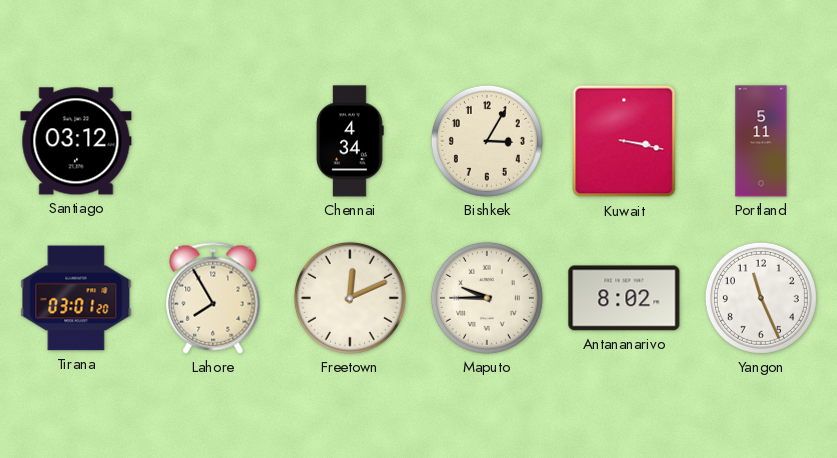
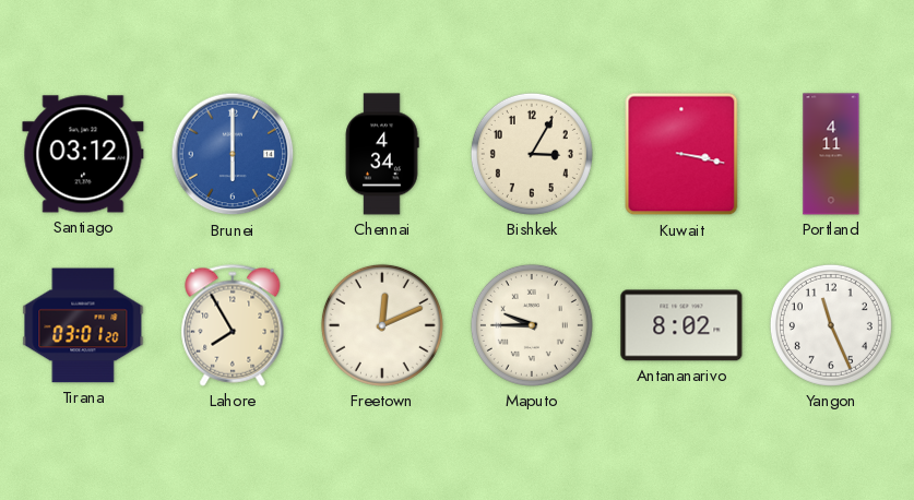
Brunei: none -> 6:00
Portland: 5:11 -> 4:11
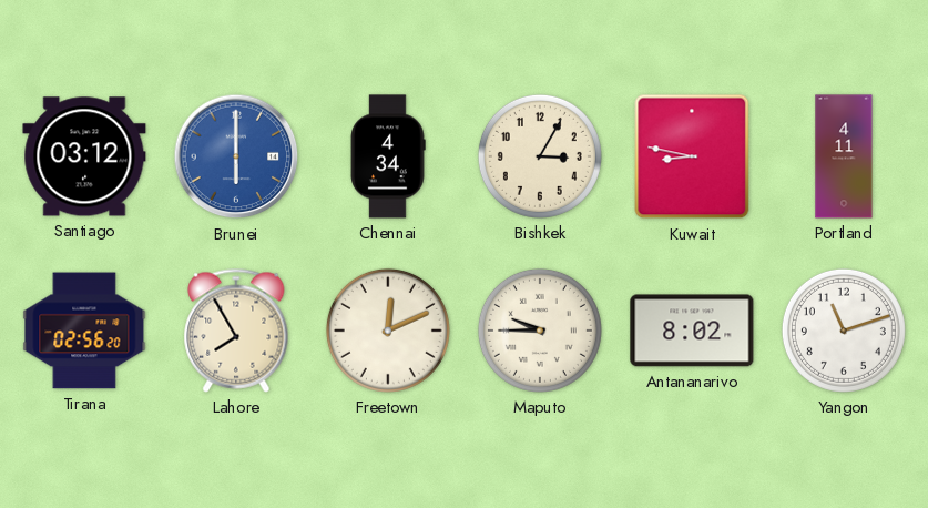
Kuwait: 3:17 -> 8:47
Tirana: 03:01 -> 02:56
Yangon: 11:26 -> 11:12
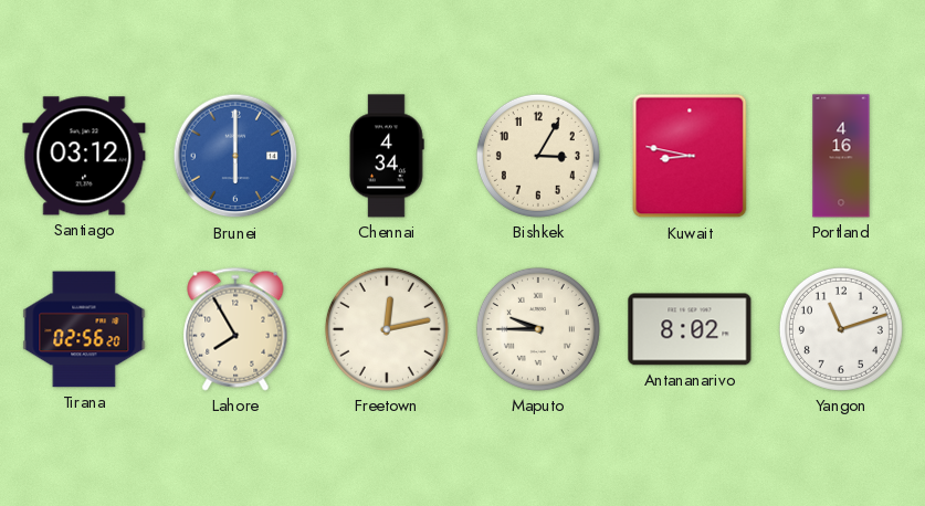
Portland: 4:11 -> 4:16
Freetown: 12:11 -> 12:13
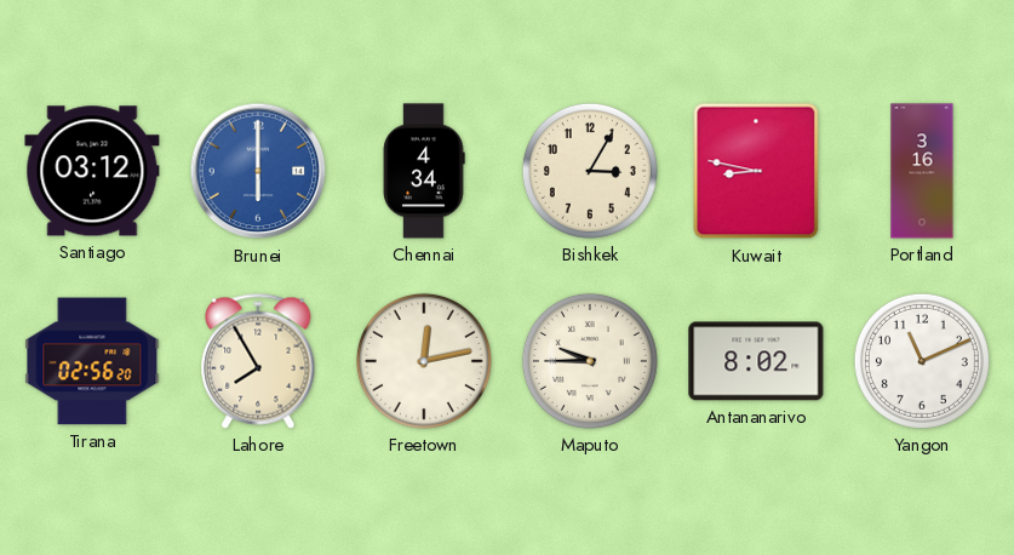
Portland: 4:16 -> 3:16
Yangon: 11:12 -> 11:11
